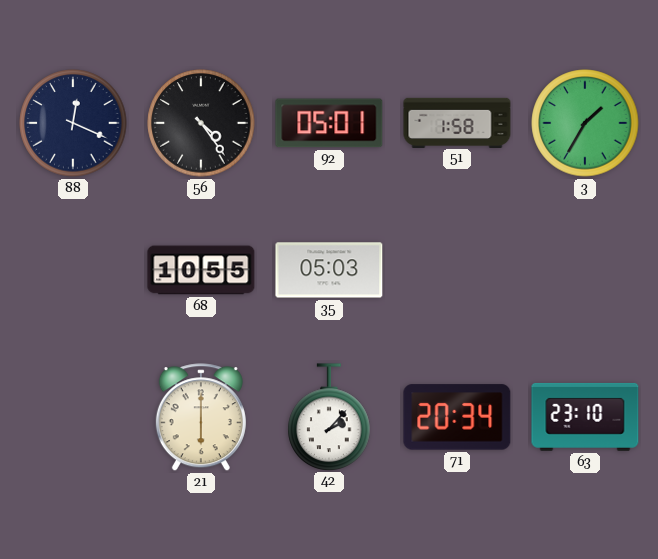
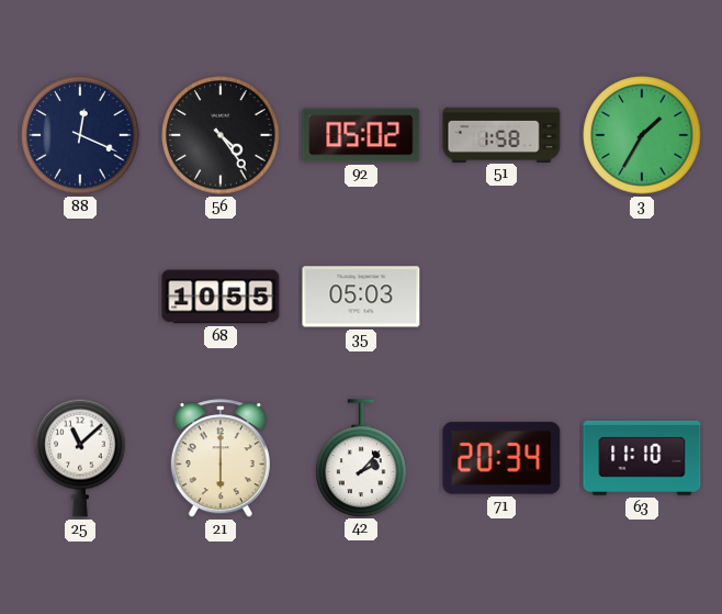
92: 05:01 -> 05:02
25: none -> 11:08
63: 23:10 -> 11:10
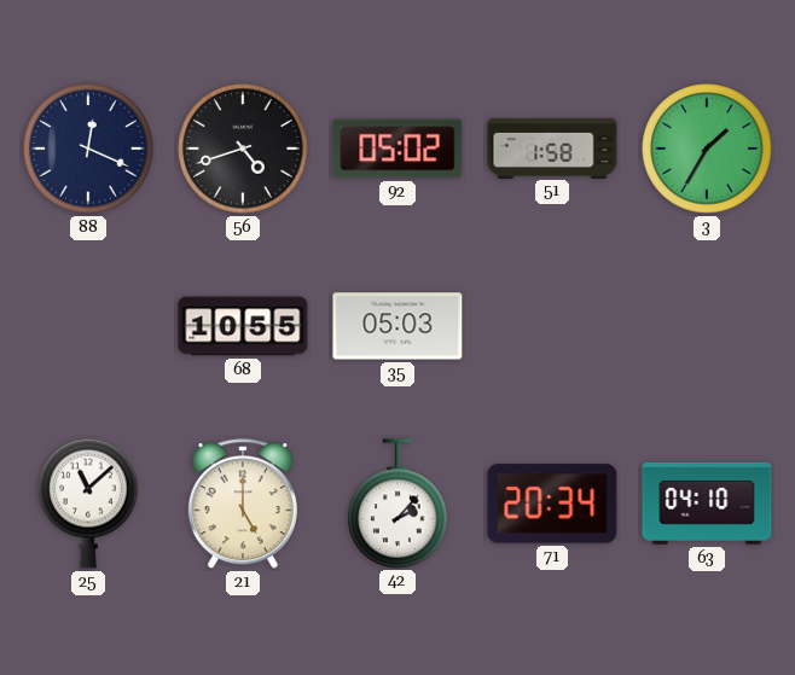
56: 4:24 -> 4:42
21: 6:00 -> 5:00
63: 11:10 -> 04:10
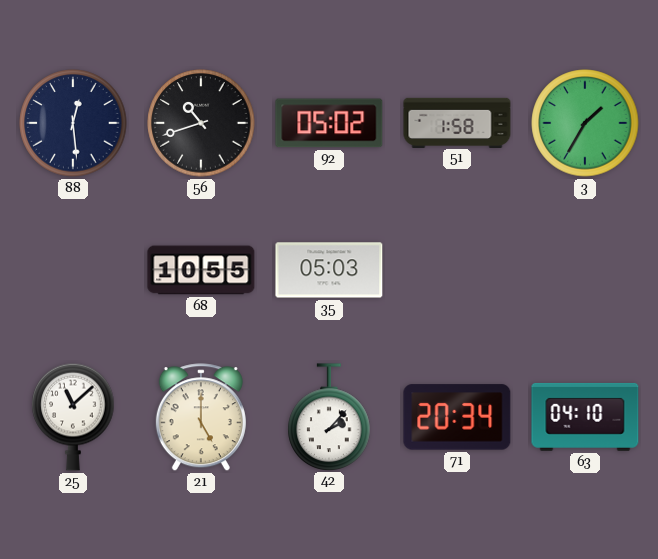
88: 12:19 -> 12:29
56: 4:42 -> 10:42
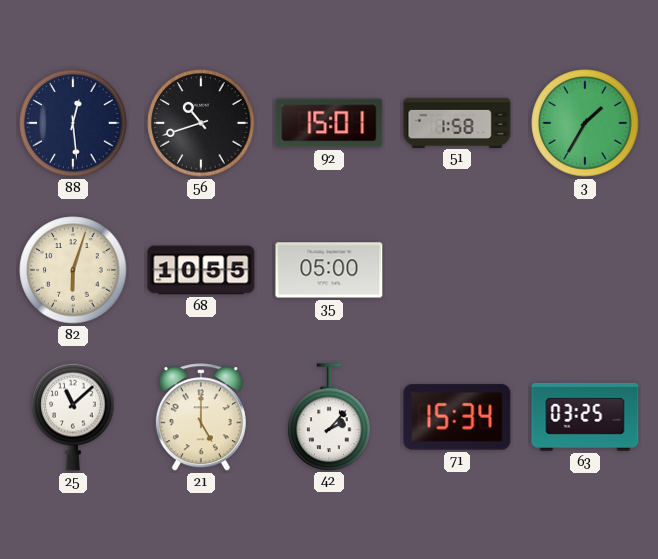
92: 05:02 -> 15:01
82: none -> 6:03
35: 05:03 -> 05:00
71: 20:34 -> 15:34
63: 04:10 -> 03:25
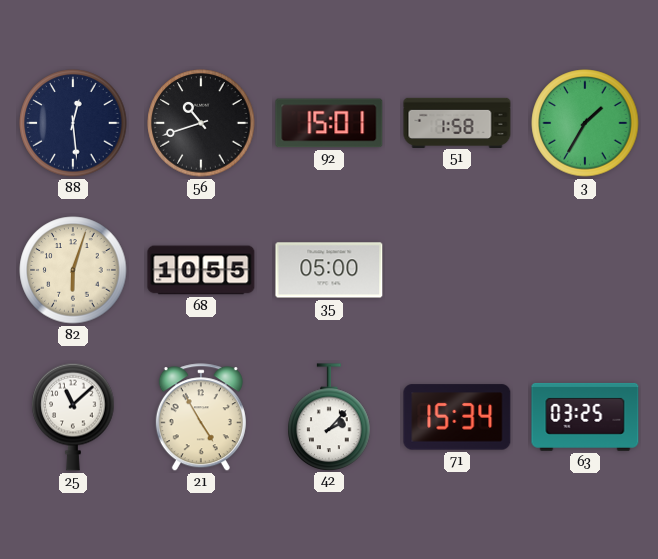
21: 5:00 -> 4:55
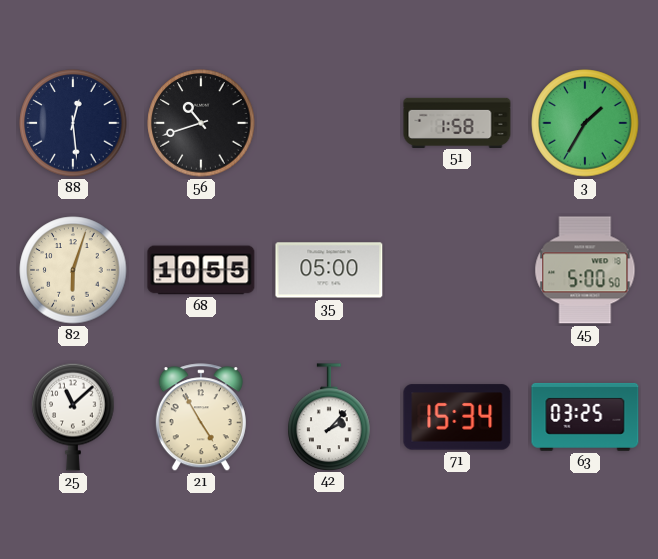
92: 15:01 -> none
45: none -> 5:00
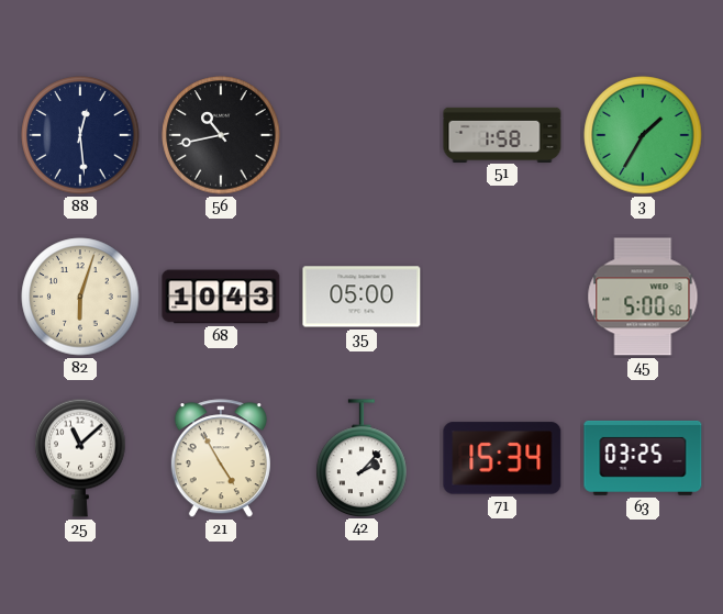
56: 10:42 -> 10:43
68: 10:55 -> 10:43
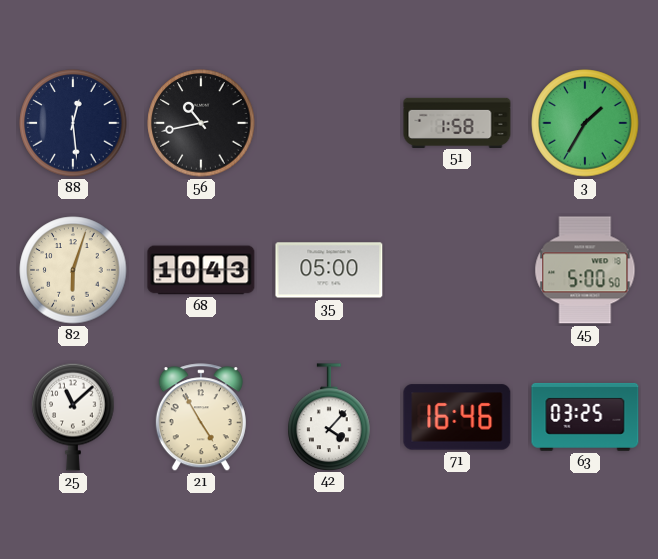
42: 2:07 -> 4:07
71: 15:34 -> 16:46
